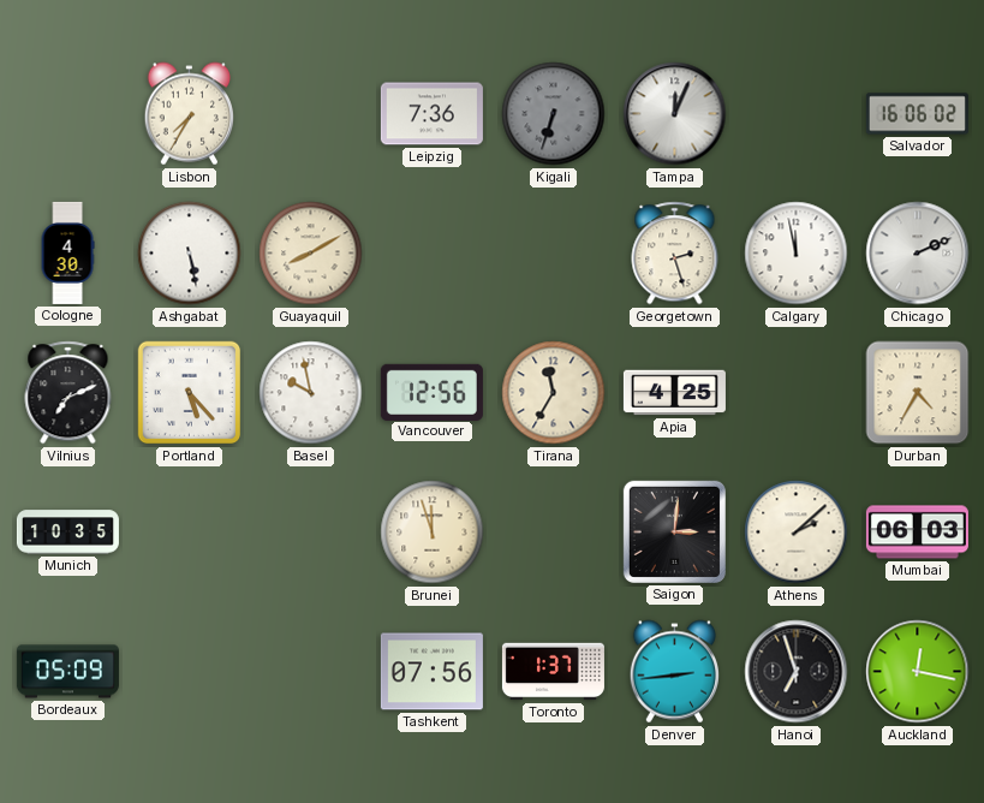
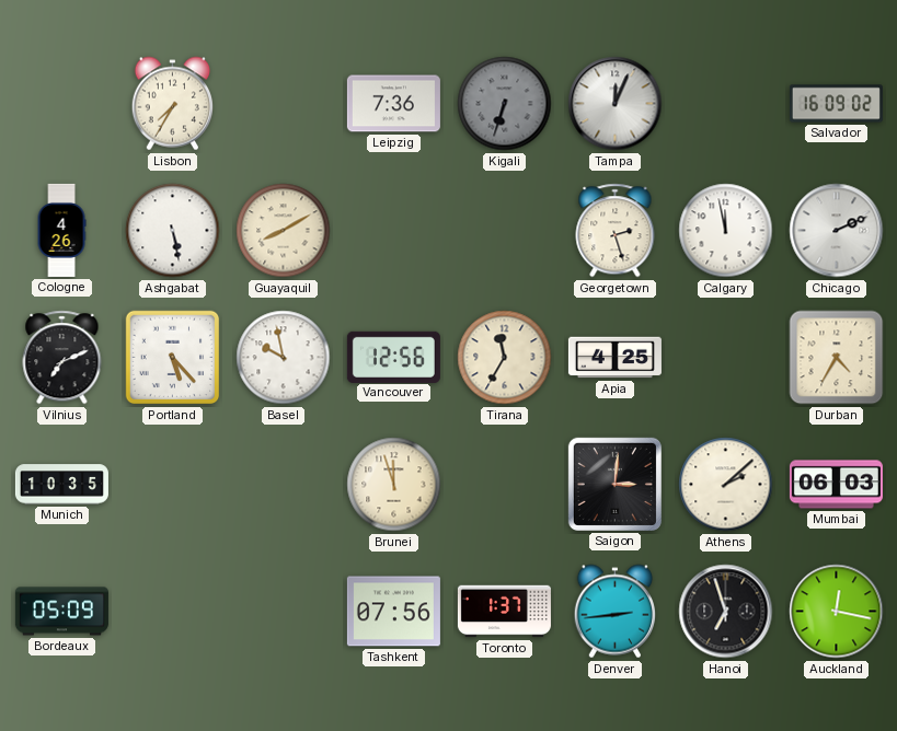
Salvador: 16:06 -> 16:09
Cologne: 4:30 -> 4:26
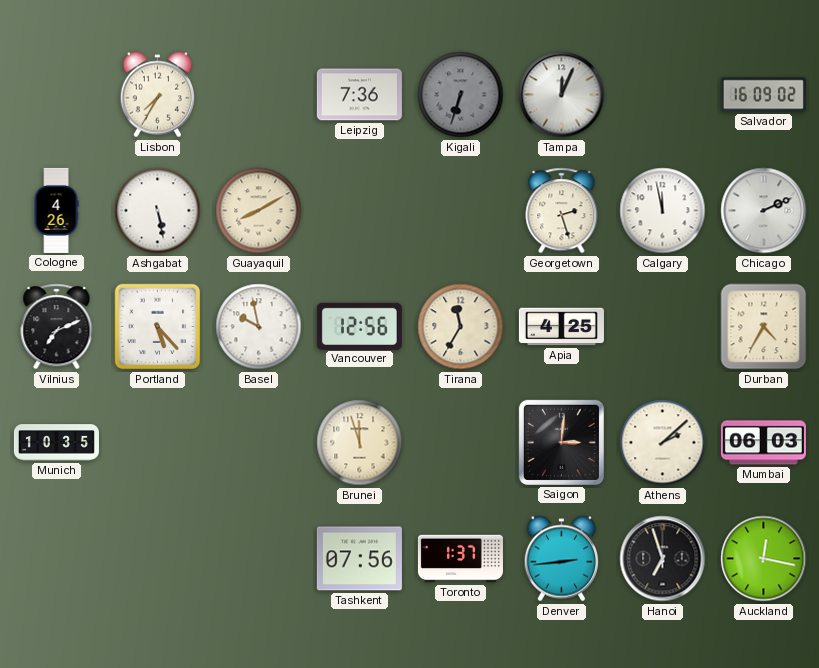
Bordeaux: 05:09 -> none
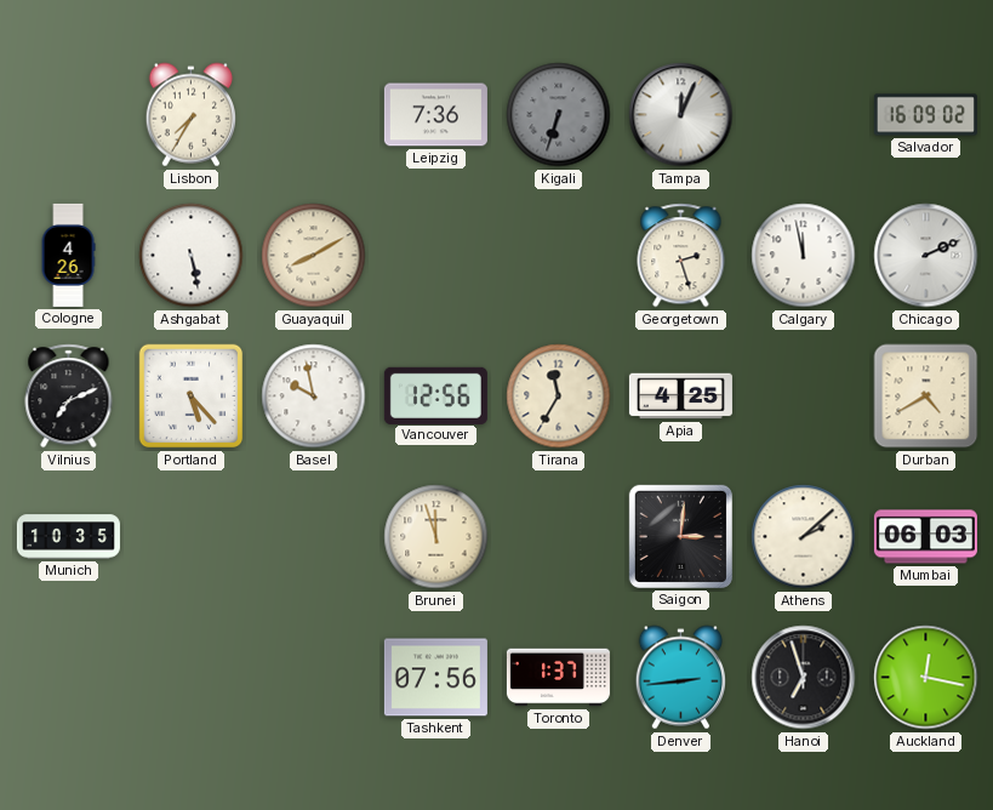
Durban: 4:35 -> 4:40
